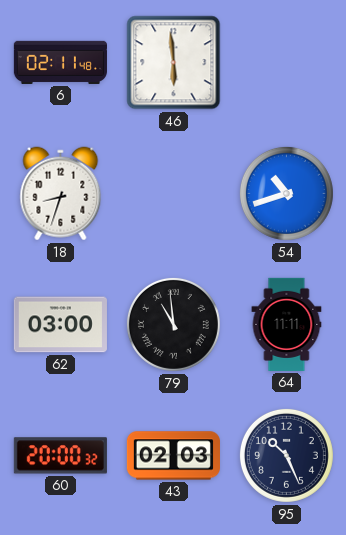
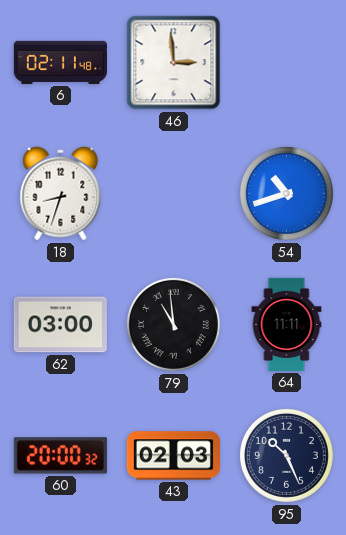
46: 5:59 -> 2:59
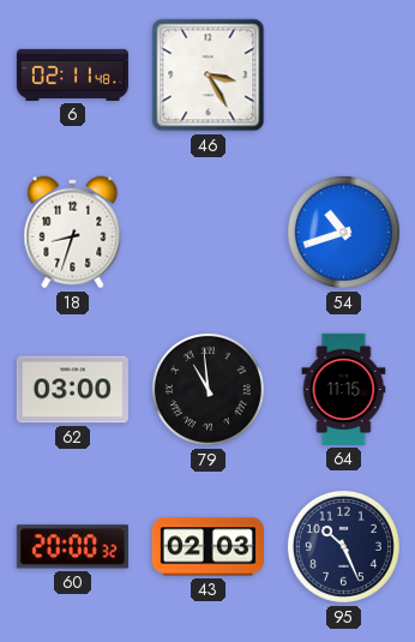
46: 2:59 -> 3:25
64: 11:11 -> 11:15
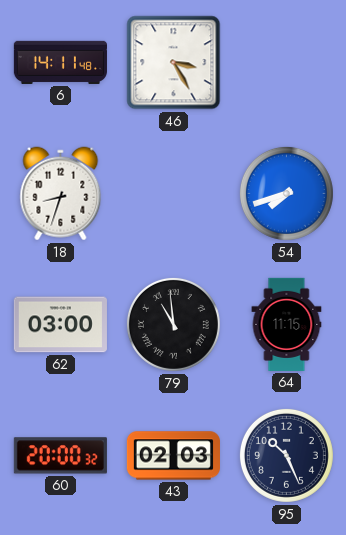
6: 02:11 -> 14:11
54: 10:42 -> 7:42
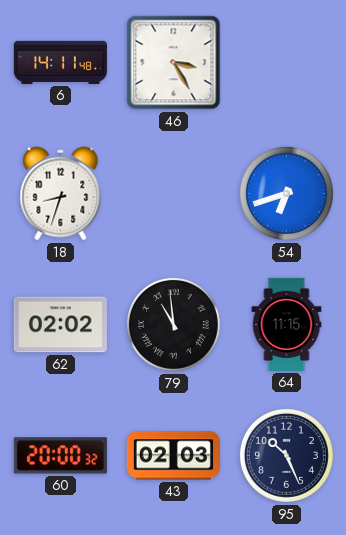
54: 7:42 -> 6:42
62: 03:00 -> 02:02
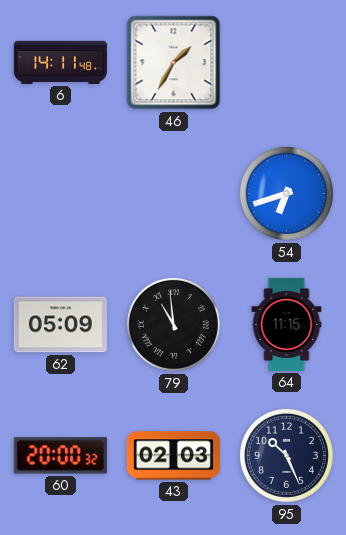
46: 3:25 -> 1:35
18: 8:33 -> none
62: 02:02 -> 05:09
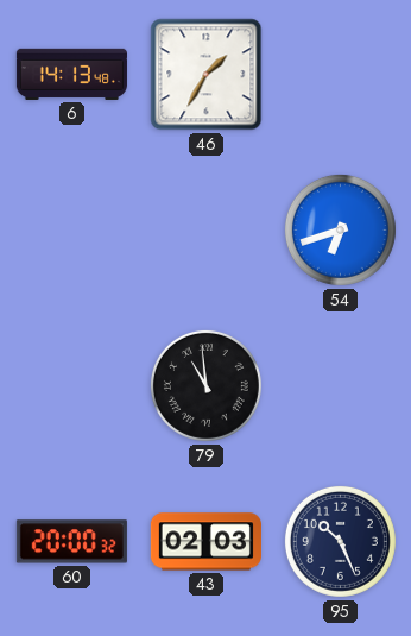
6: 14:11 -> 14:13
62: 05:09 -> none
64: 11:15 -> none
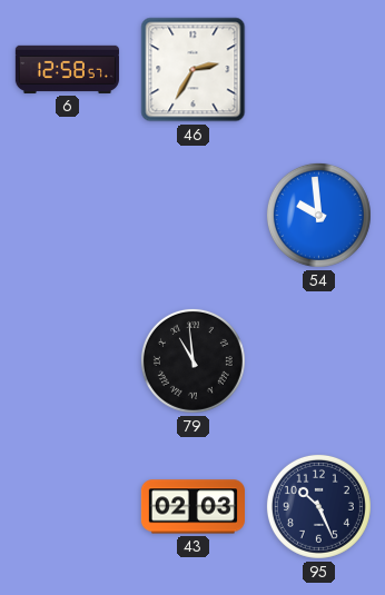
6: 14:13 -> 12:58
46: 1:35 -> 2:35
54: 6:42 -> 9:59
60: 20:00 -> none
